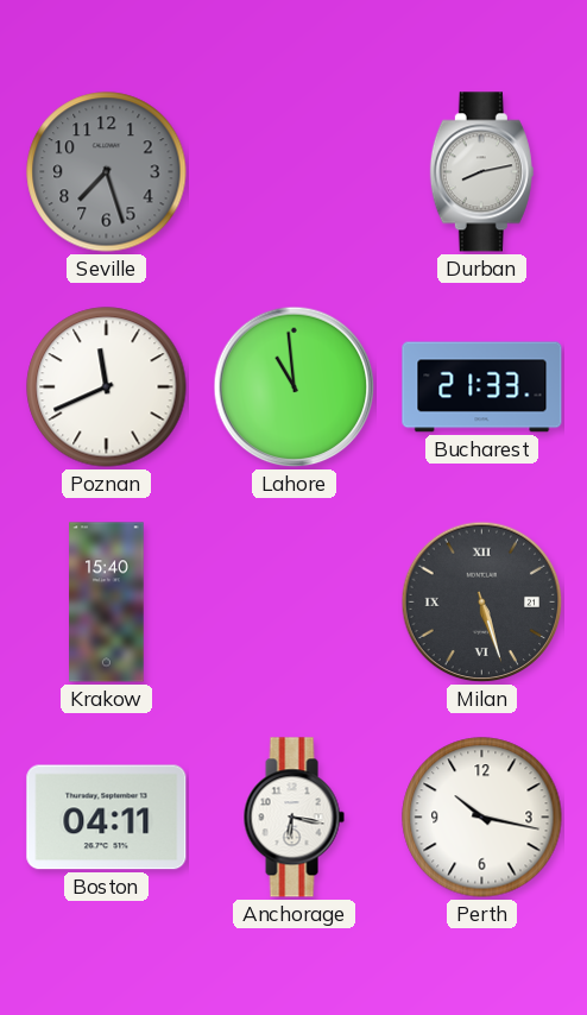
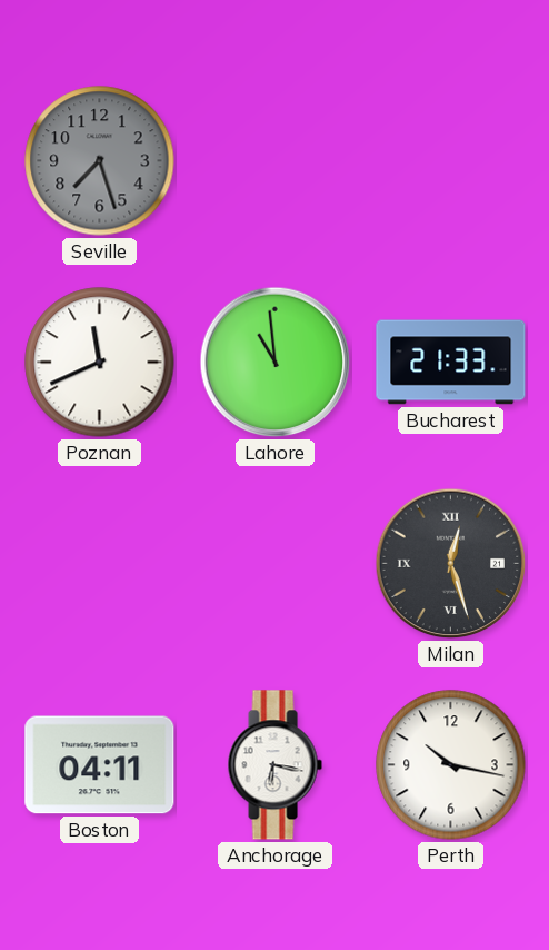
Durban: 8:13 -> none
Krakow: 15:40 -> none
Milan: 5:27 -> 12:27
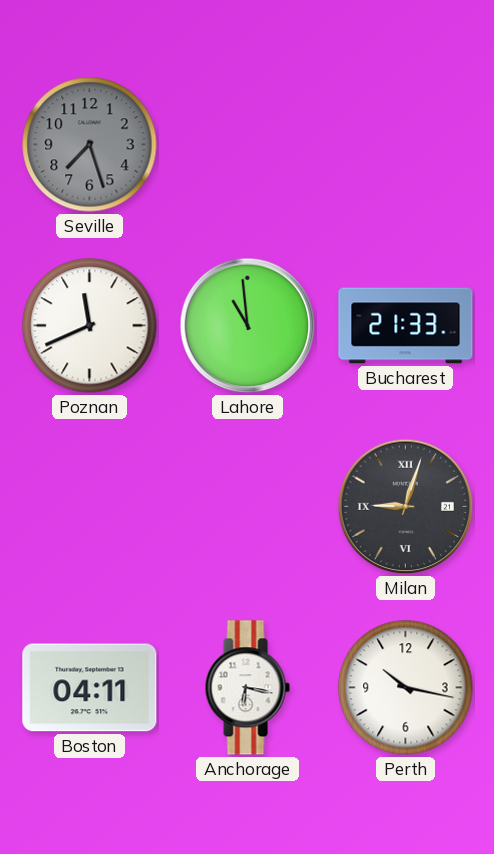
Milan: 12:27 -> 9:03
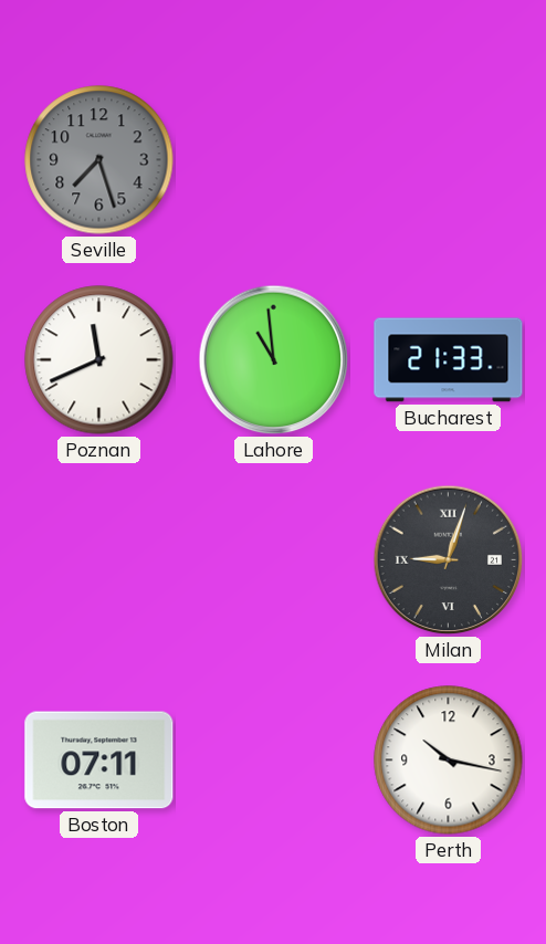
Boston: 04:11 -> 07:11
Anchorage: 6:17 -> none
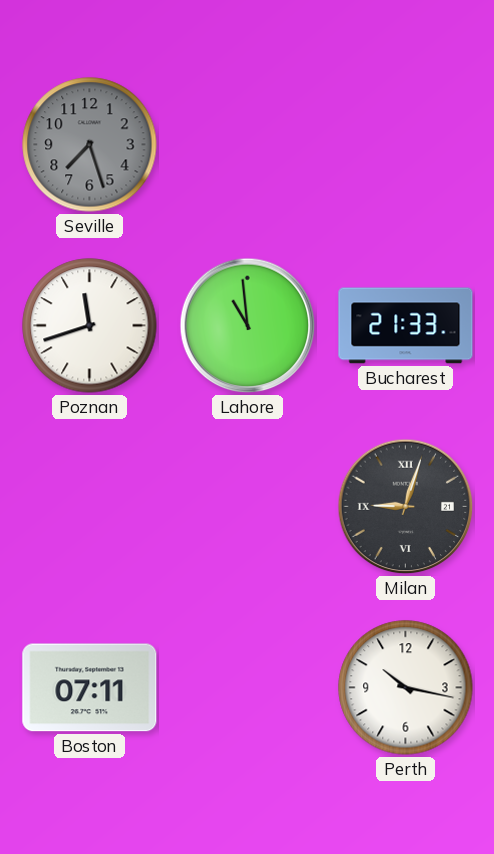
Poznan: 11:41 -> 11:42
